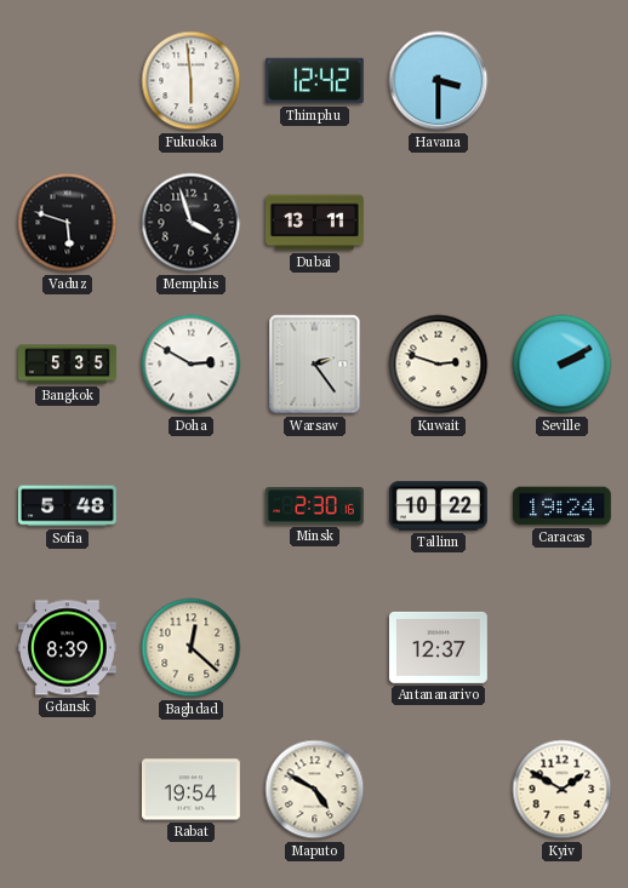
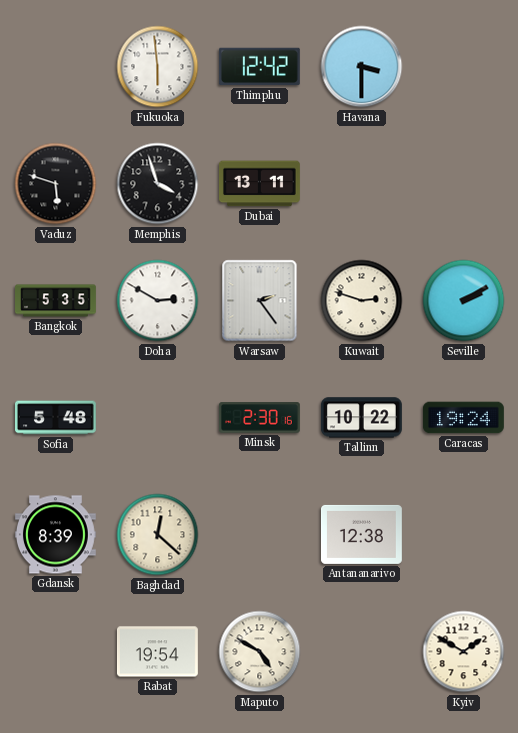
Antananarivo: 12:37 -> 12:38
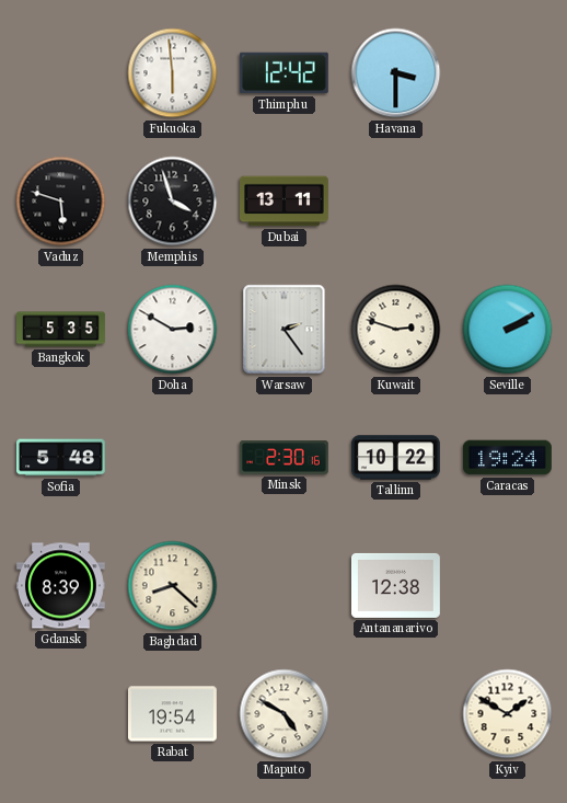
Baghdad: 12:22 -> 8:22
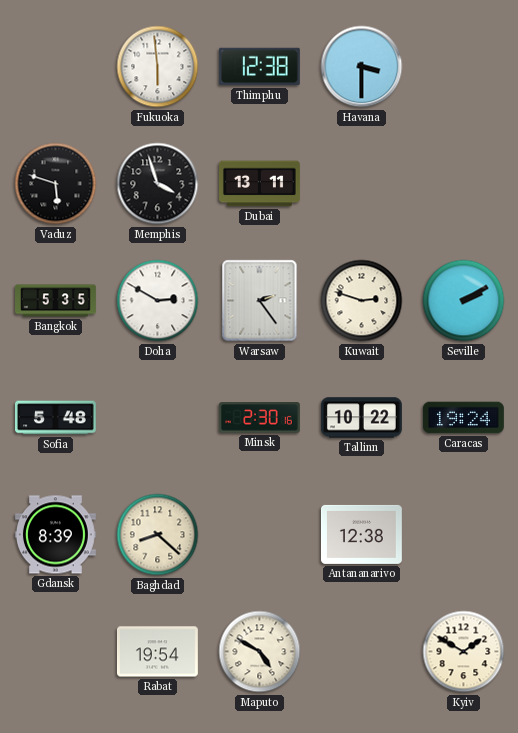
Thimphu: 12:42 -> 12:38
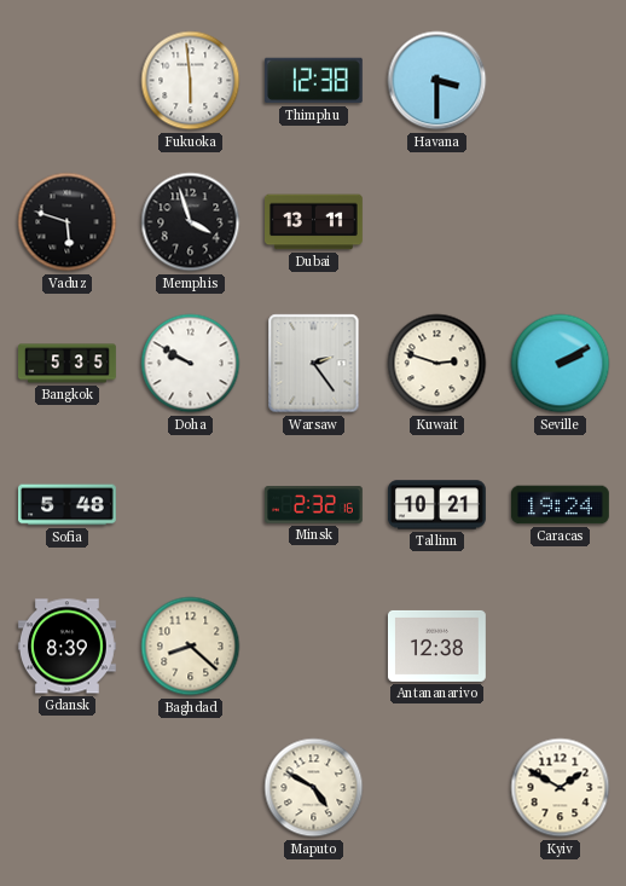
Doha: 2:50 -> 9:50
Minsk: 2:30 -> 2:32
Tallinn: 10:22 -> 10:21
Rabat: 19:54 -> none
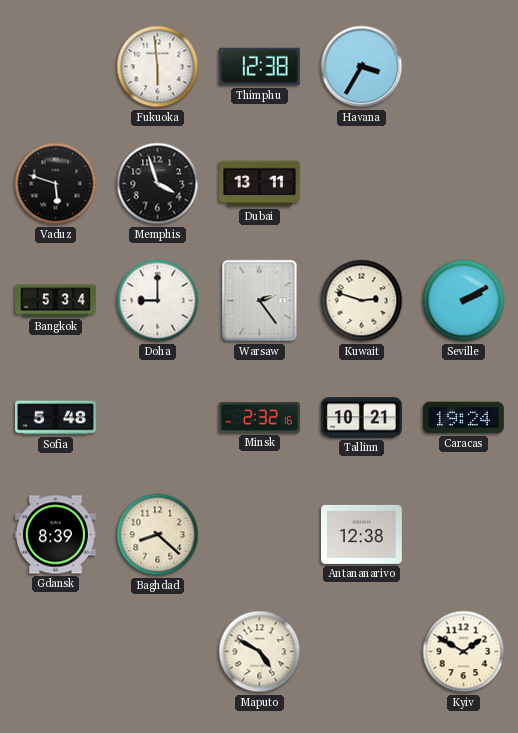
Havana: 3:30 -> 3:35
Bangkok: 5:35 -> 5:34
Doha: 9:50 -> 9:00
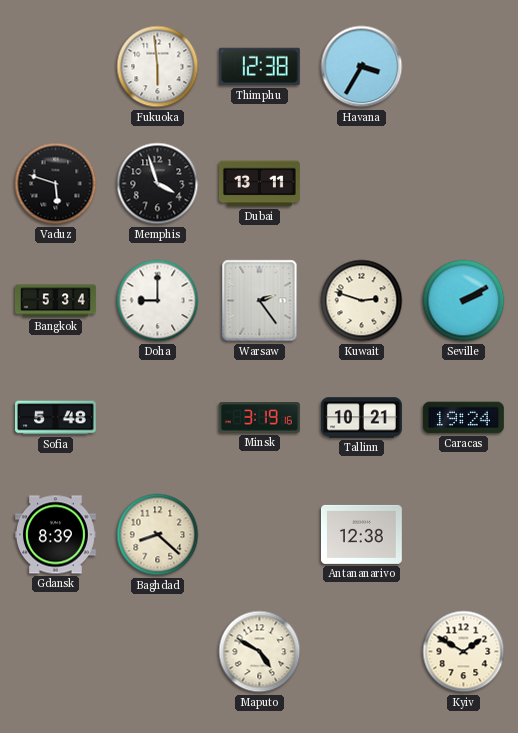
Minsk: 2:32 -> 3:19
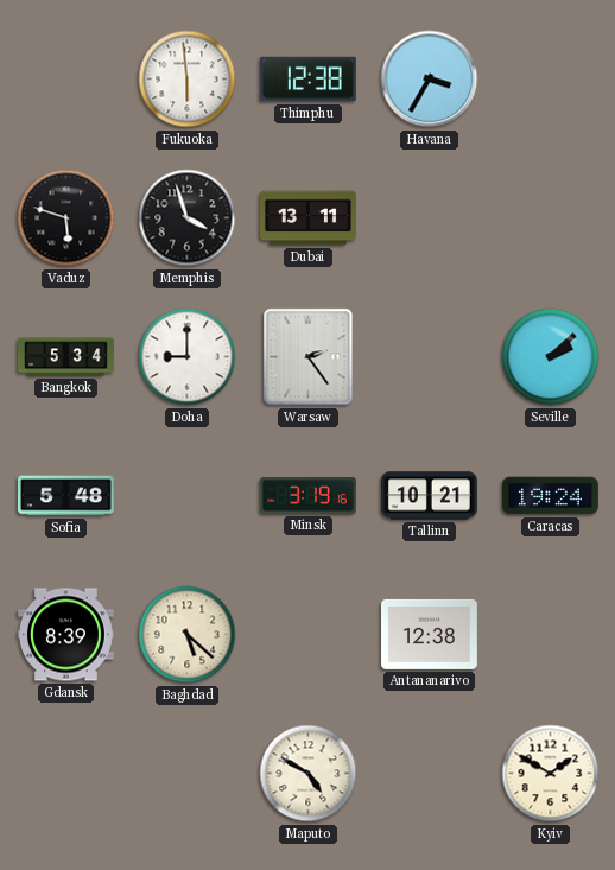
Kuwait: 2:48 -> none
Seville: 2:10 -> 2:08
Baghdad: 8:22 -> 5:22
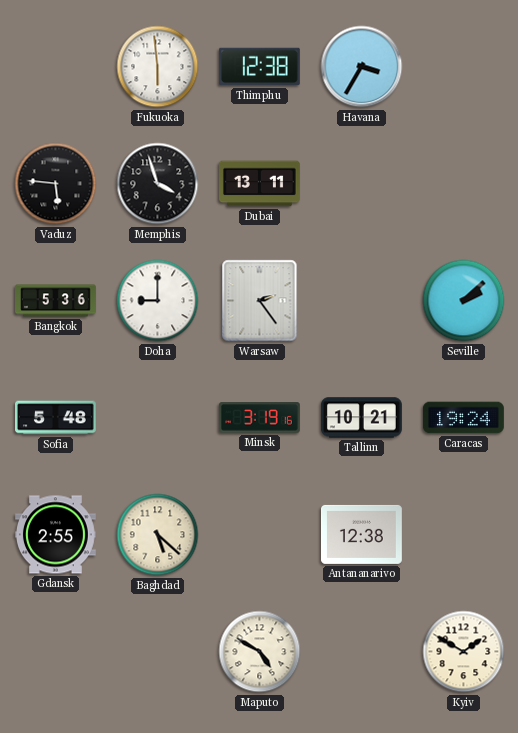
Vaduz: 5:48 -> 5:46
Bangkok: 5:34 -> 5:36
Gdansk: 8:39 -> 2:55
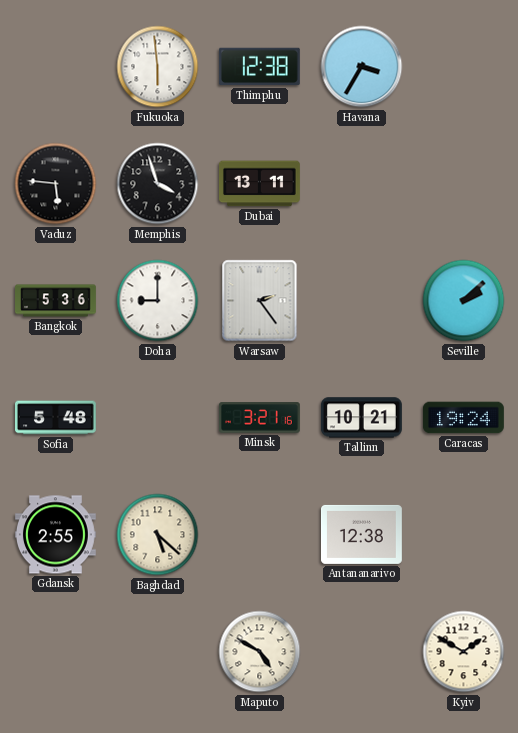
Minsk: 3:19 -> 3:21
